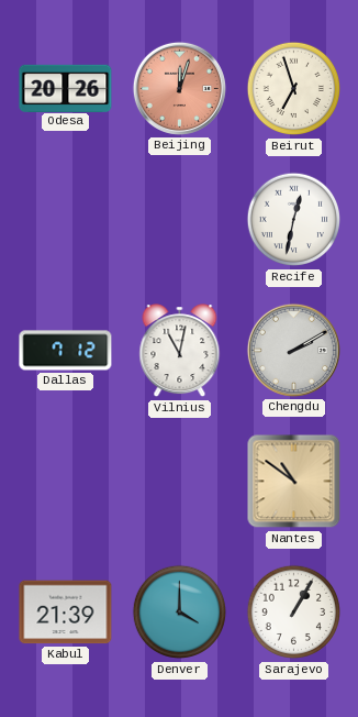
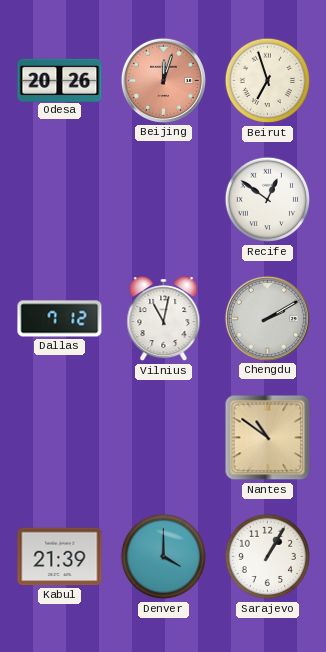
Recife: 12:32 -> 12:51
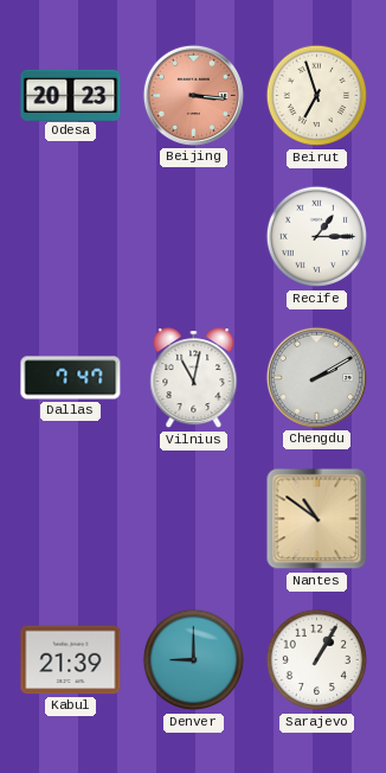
Odesa: 20:26 -> 20:23
Beijing: 12:03 -> 3:16
Recife: 12:51 -> 1:15
Dallas: 7:12 -> 7:47
Denver: 4:00 -> 9:00
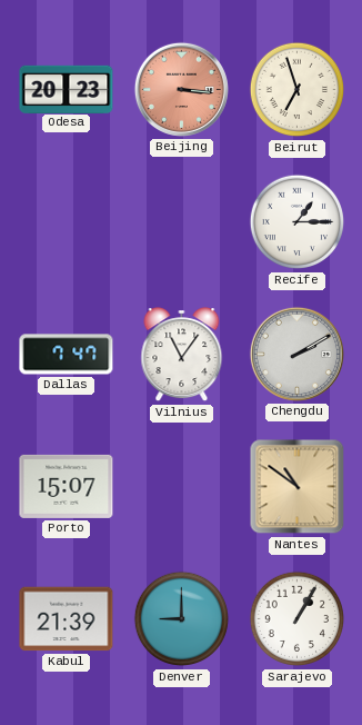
Vilnius: 11:02 -> 11:06
Porto: none -> 15:07
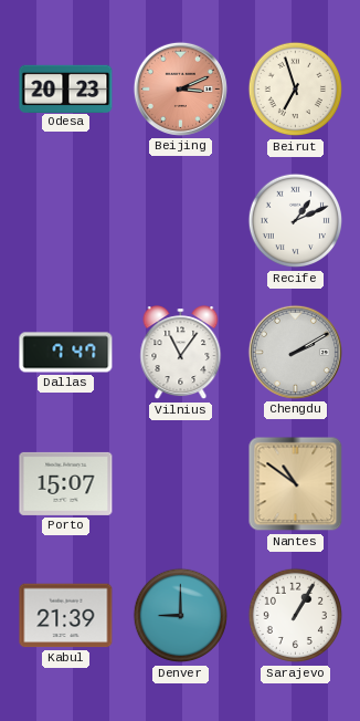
Beijing: 3:16 -> 3:11
Recife: 1:15 -> 1:11
